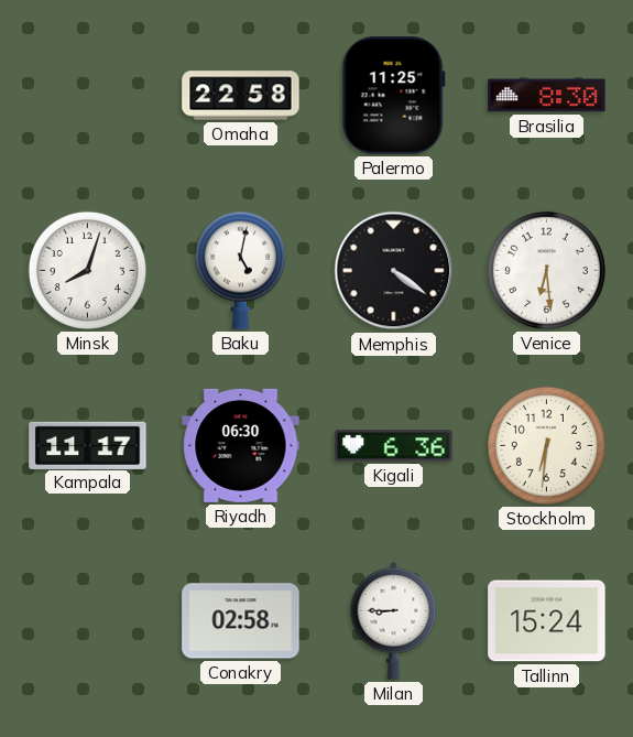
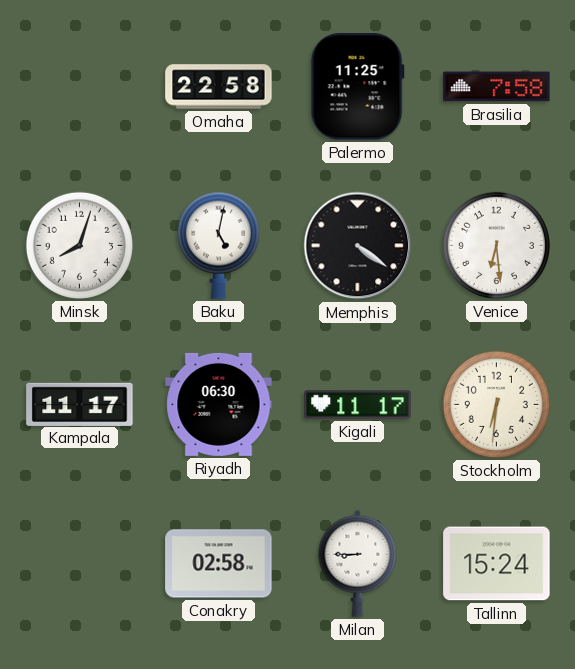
Brasilia: 8:30 -> 7:58
Kigali: 6:36 -> 11:17
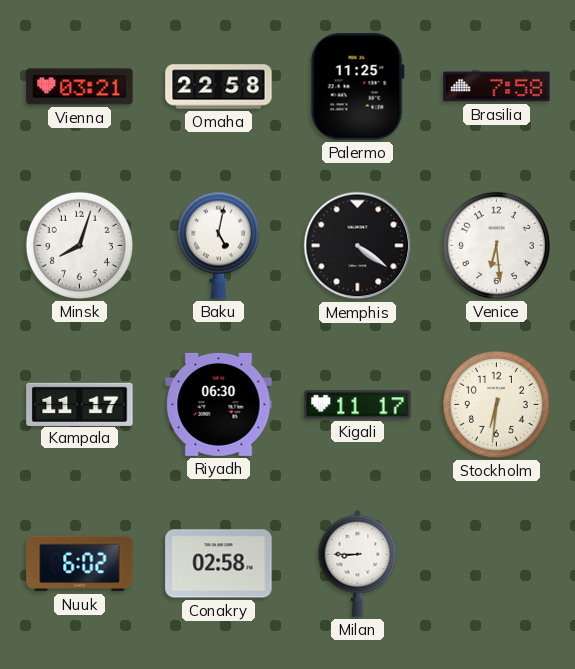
Vienna: none -> 03:21
Nuuk: none -> 6:02
Tallinn: 15:24 -> none
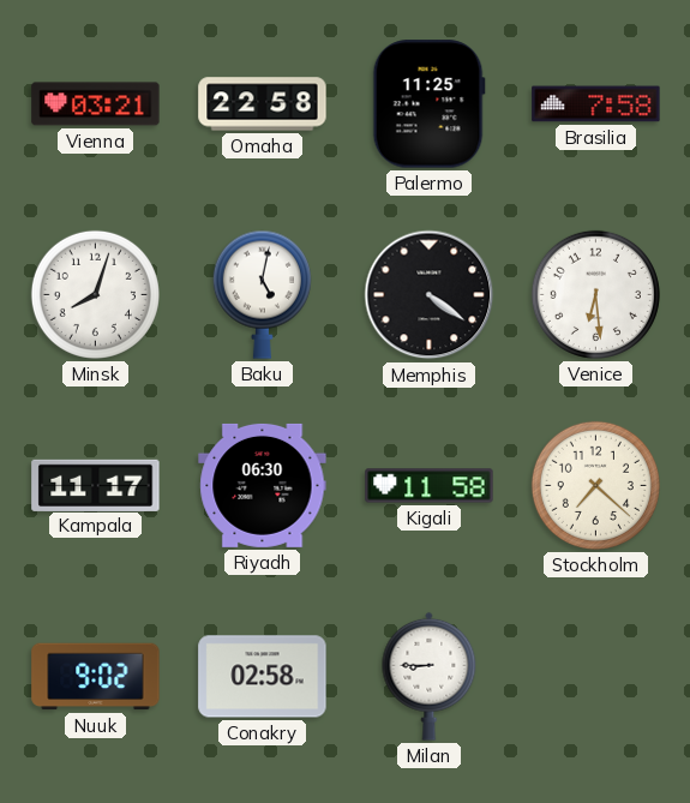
Kigali: 11:17 -> 11:58
Stockholm: 6:31 -> 7:22
Nuuk: 6:02 -> 9:02
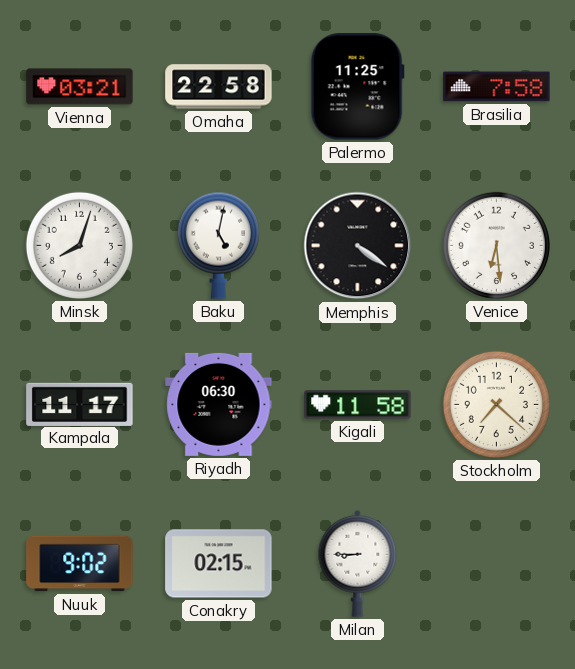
Conakry: 02:58 -> 02:15
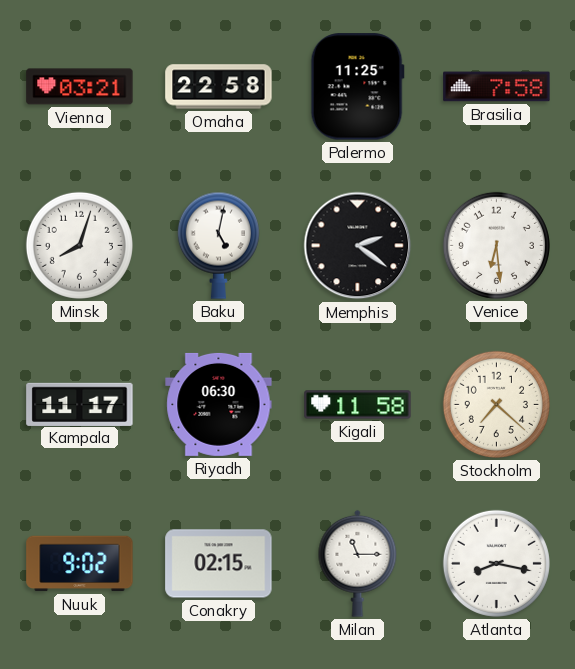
Memphis: 4:21 -> 2:21
Milan: 8:45 -> 11:15
Atlanta: none -> 8:17
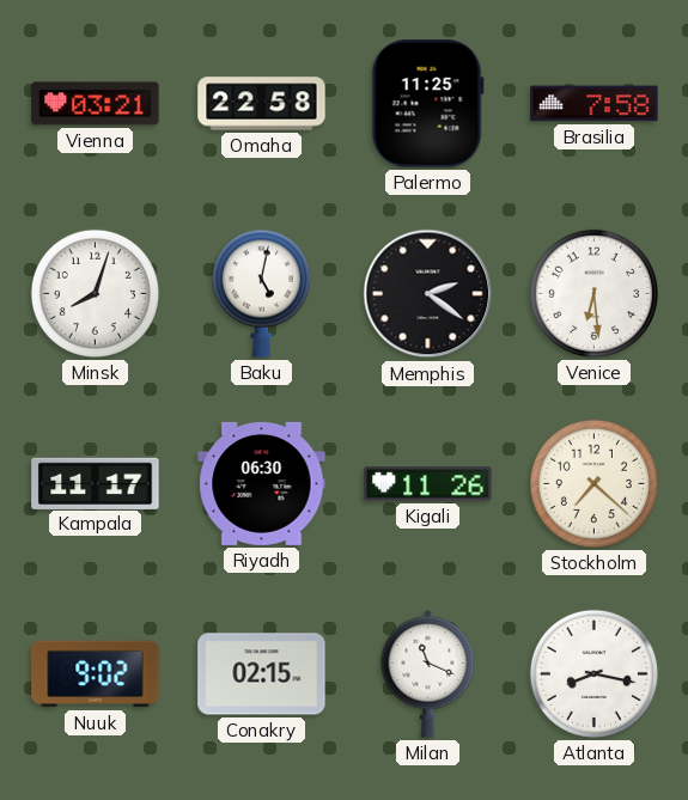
Kigali: 11:58 -> 11:26
Milan: 11:15 -> 11:19
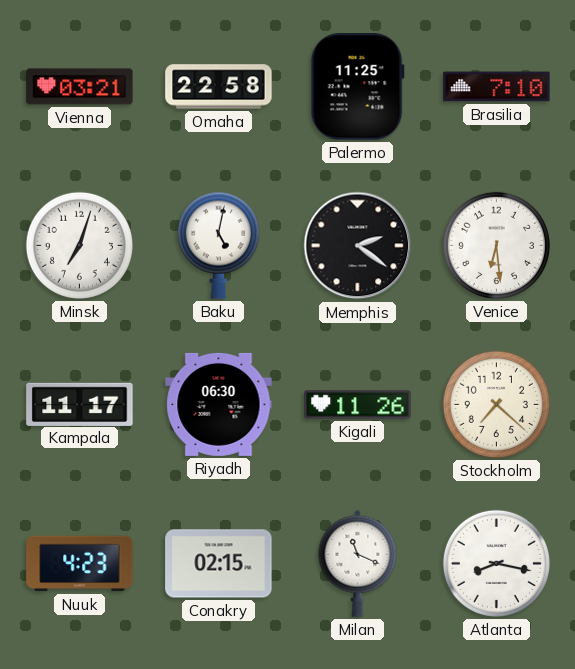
Brasilia: 7:58 -> 7:10
Minsk: 8:03 -> 7:03
Nuuk: 9:02 -> 4:23
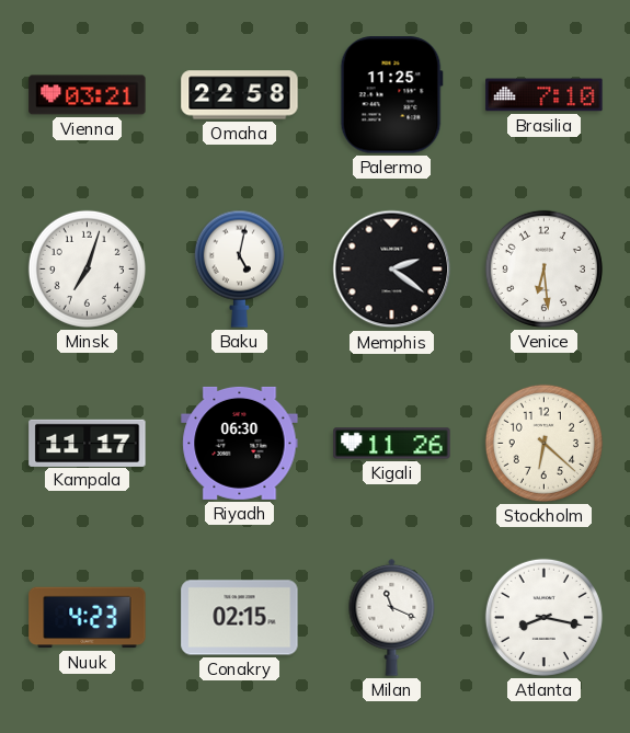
Stockholm: 7:22 -> 6:22
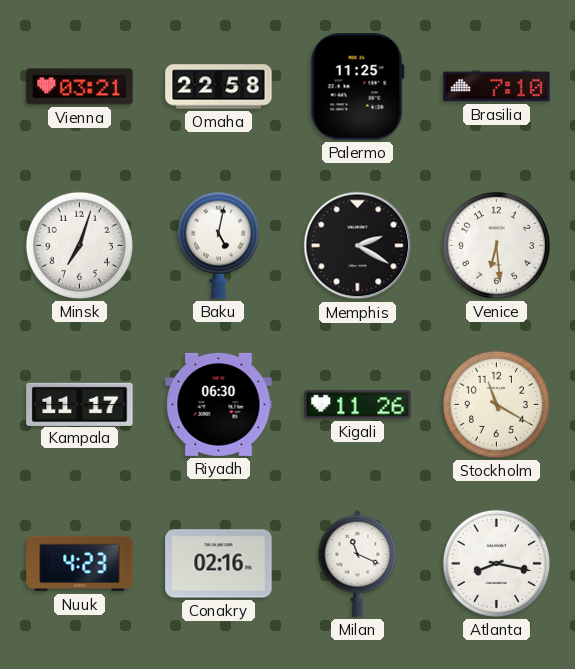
Memphis: 2:21 -> 2:20
Stockholm: 6:22 -> 11:20
Conakry: 02:15 -> 02:16
